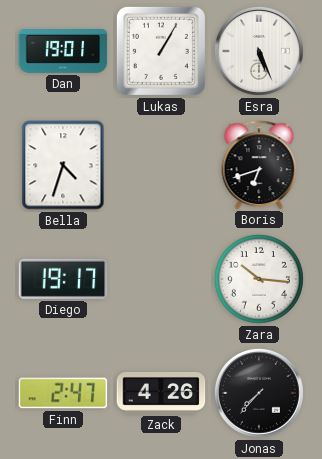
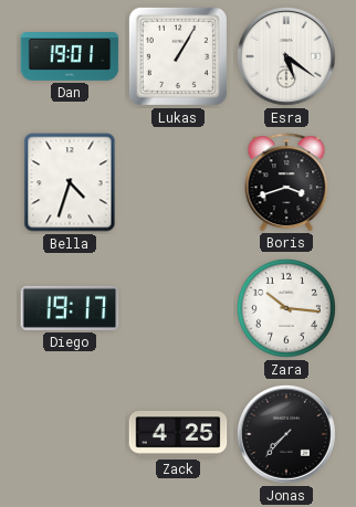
Esra: 5:26 -> 5:21
Boris: 6:42 -> 3:42
Finn: 2:47 -> none
Zack: 4:26 -> 4:25
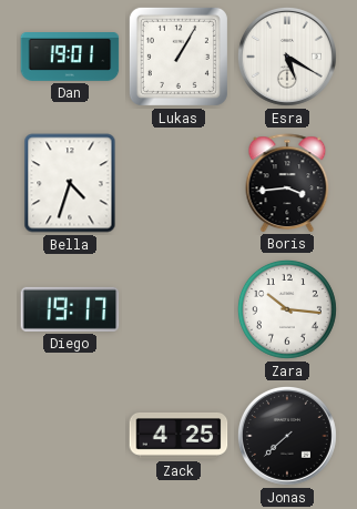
Esra: 5:21 -> 5:20
Boris: 3:42 -> 3:44
Jonas: 7:37 -> 7:38
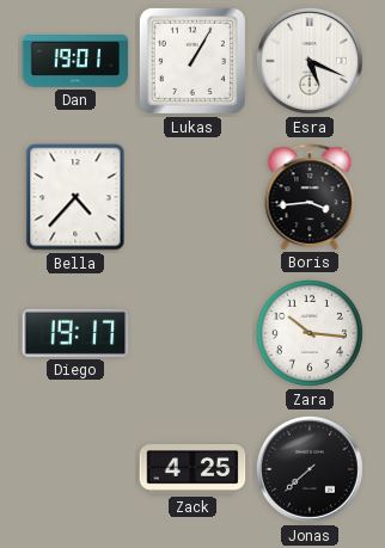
Esra: 5:20 -> 5:19
Bella: 4:33 -> 4:37
